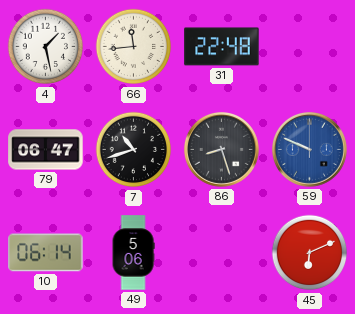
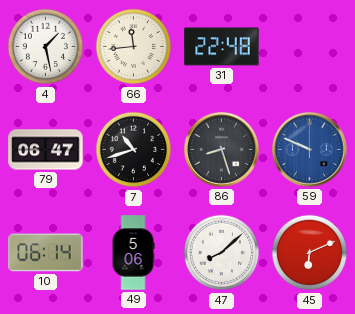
47: none -> 8:08
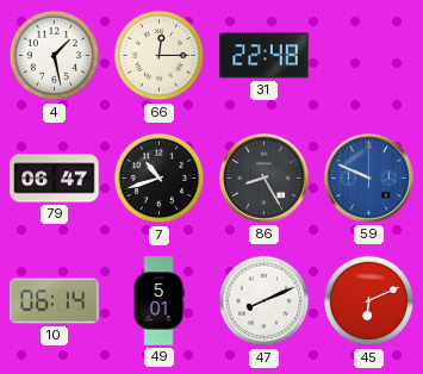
66: 11:44 -> 12:15
86: 8:27 -> 8:25
49: 5:06 -> 5:01
47: 8:08 -> 8:11
